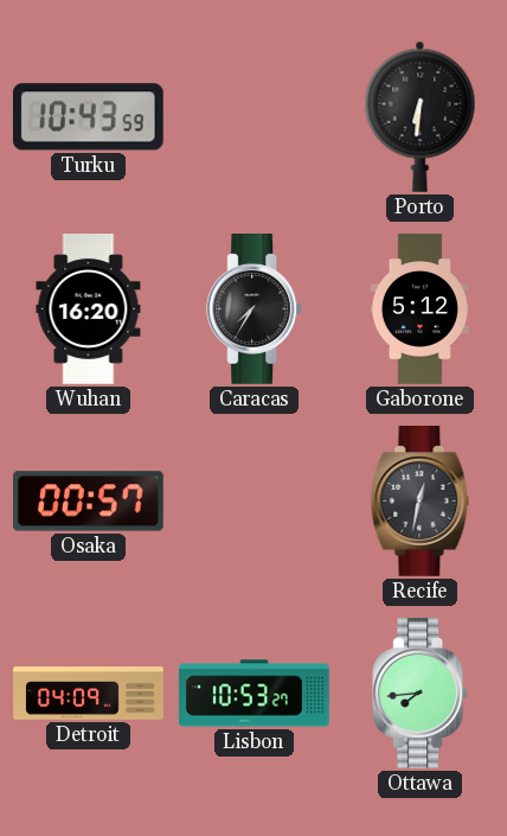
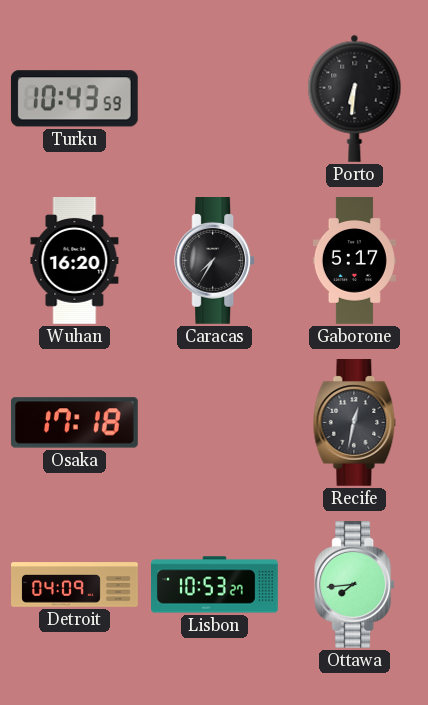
Gaborone: 5:12 -> 5:17
Osaka: 00:57 -> 17:18
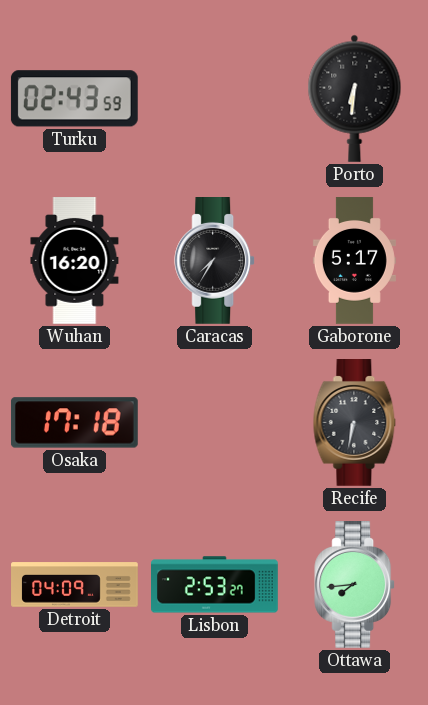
Turku: 10:43 -> 02:43
Recife: 12:32 -> 6:32
Lisbon: 10:53 -> 2:53
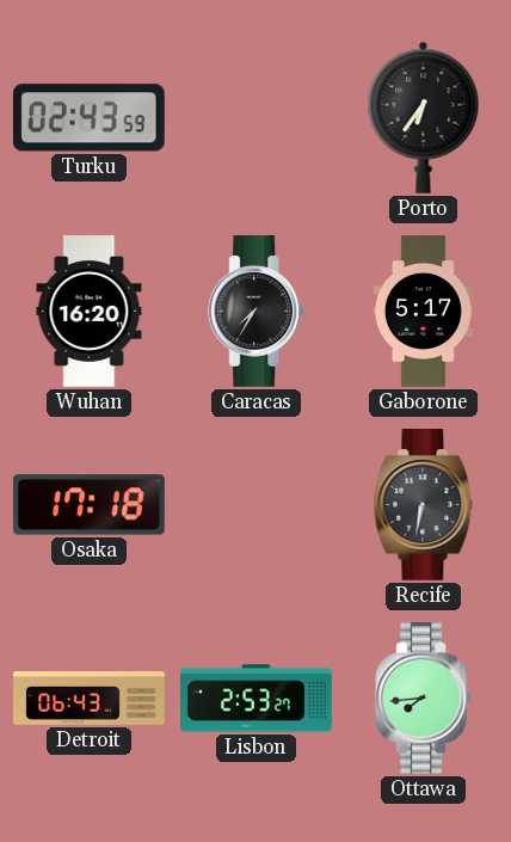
Porto: 6:31 -> 6:36
Detroit: 04:09 -> 06:43
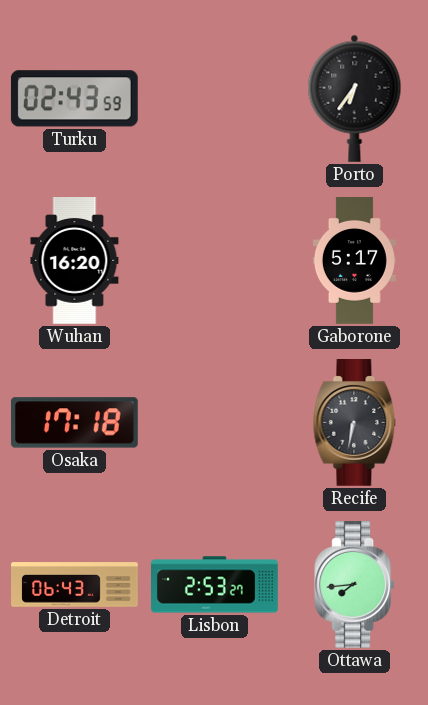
Caracas: 7:35 -> none
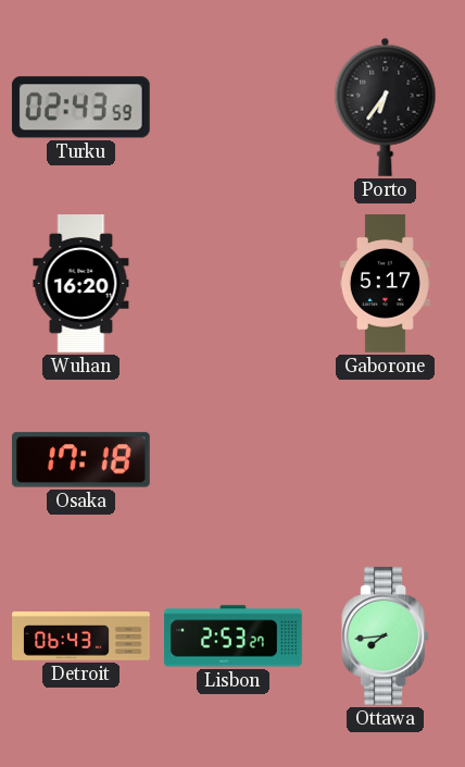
Recife: 6:32 -> none
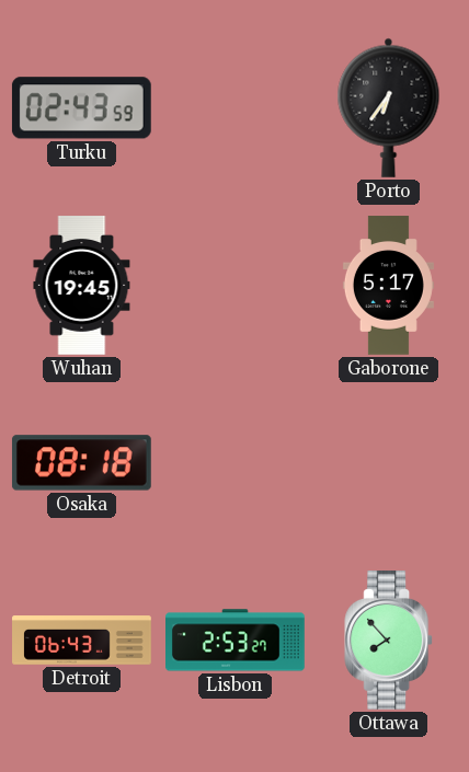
Wuhan: 16:20 -> 19:45
Osaka: 17:18 -> 08:18
Ottawa: 7:44 -> 7:53
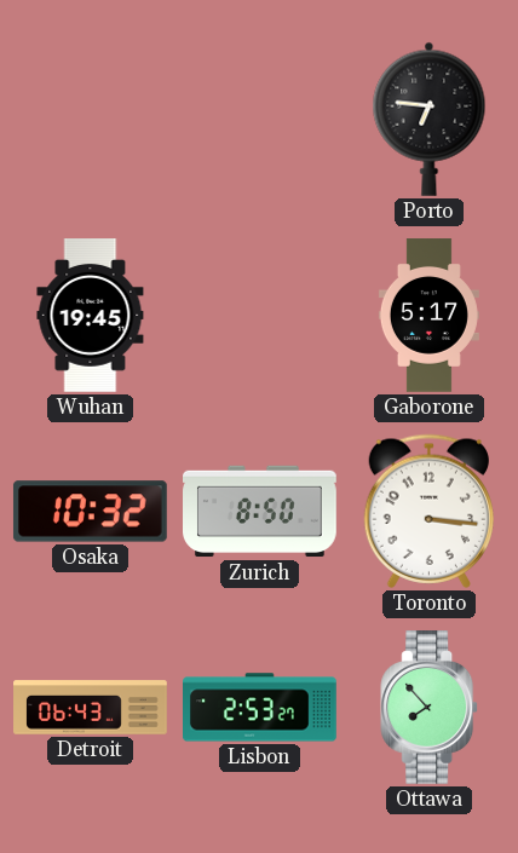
Turku: 02:43 -> none
Porto: 6:36 -> 6:46
Osaka: 08:18 -> 10:32
Zurich: none -> 8:50
Toronto: none -> 3:16
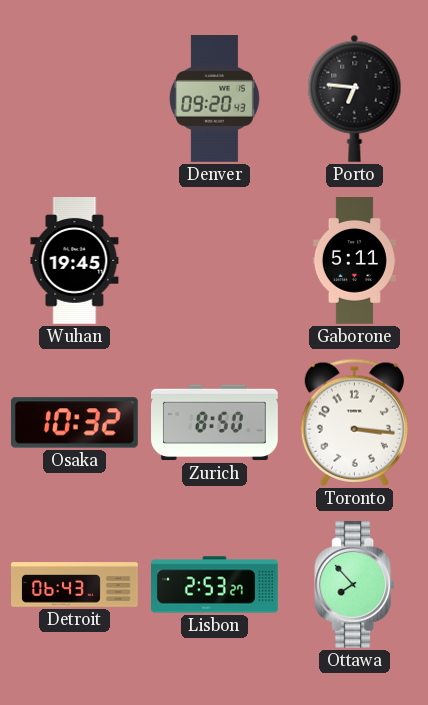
Denver: none -> 09:20
Gaborone: 5:17 -> 5:11
